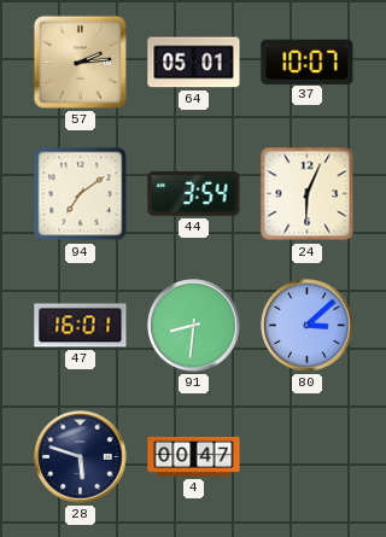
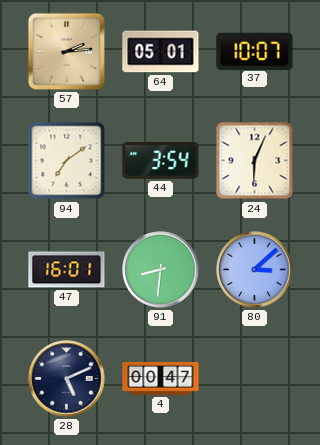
28: 5:48 -> 5:11
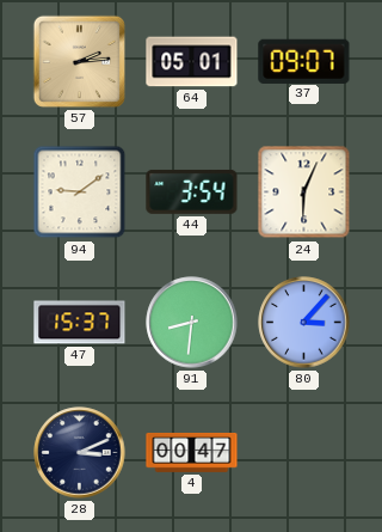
37: 10:07 -> 09:07
94: 7:09 -> 9:09
47: 16:01 -> 15:37
80: 3:08 -> 3:07
28: 5:11 -> 3:11
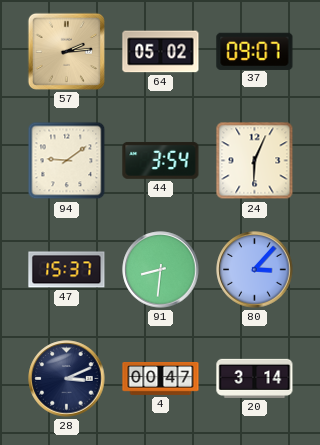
64: 05:01 -> 05:02
20: none -> 3:14
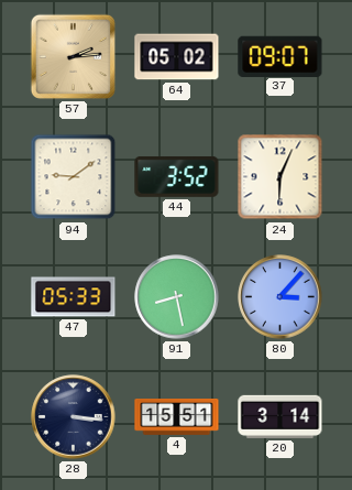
44: 3:54 -> 3:52
47: 15:37 -> 05:33
91: 8:31 -> 8:28
28: 3:11 -> 3:16
4: 00:47 -> 15:51
